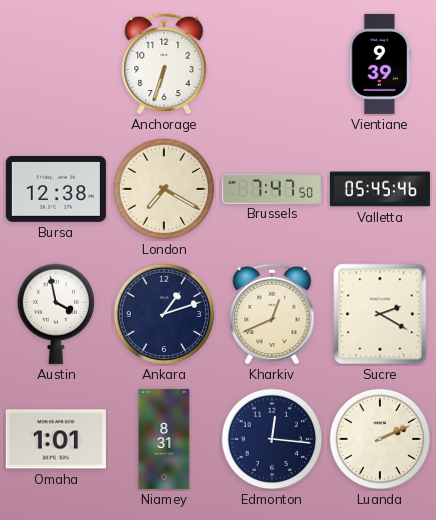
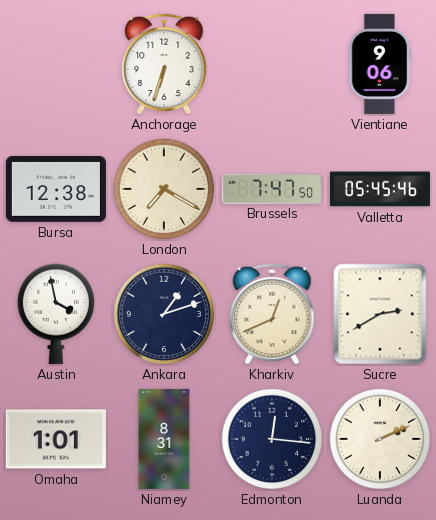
Vientiane: 9:39 -> 9:06
Sucre: 2:20 -> 2:40
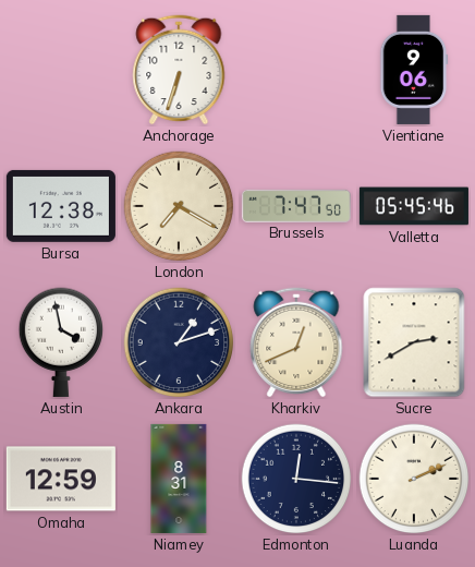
Omaha: 1:01 -> 12:59
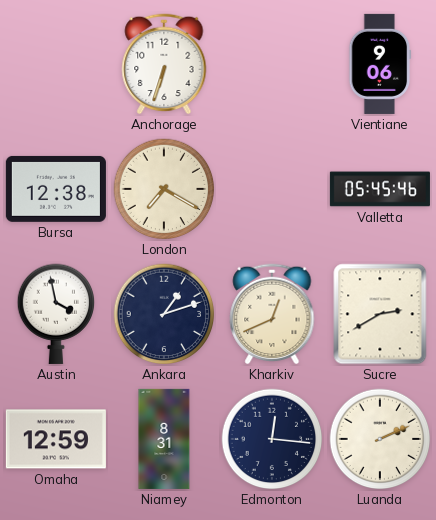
Brussels: 7:47 -> none
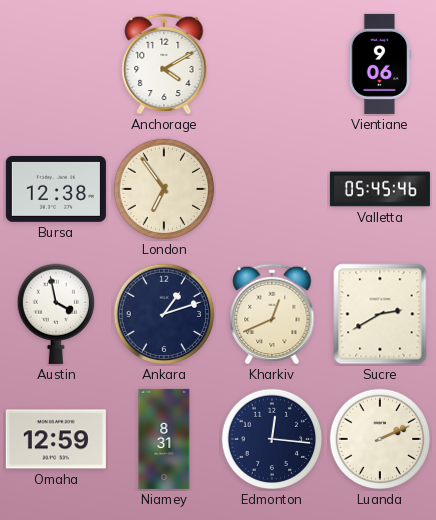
Anchorage: 6:33 -> 4:10
London: 7:20 -> 6:54
